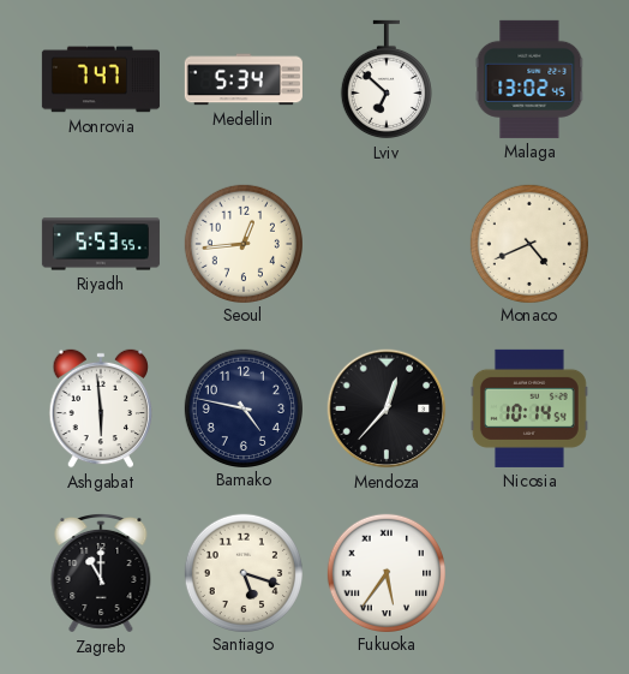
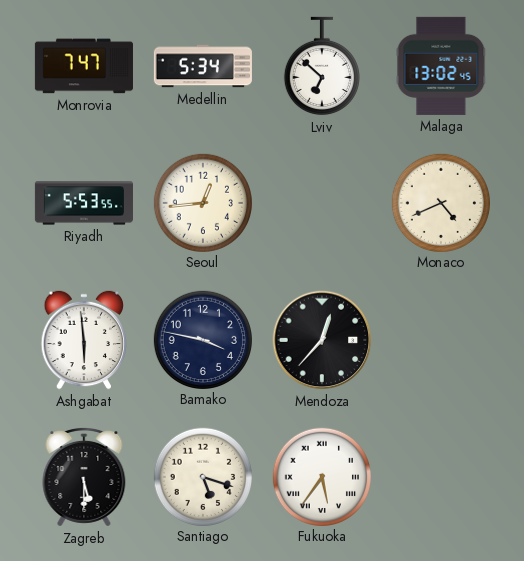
Bamako: 4:47 -> 3:47
Nicosia: 10:14 -> none
Zagreb: 11:00 -> 5:30
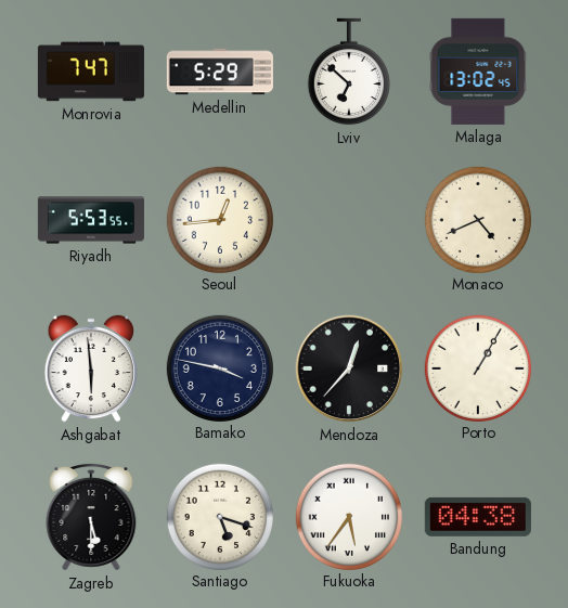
Medellin: 5:34 -> 5:29
Porto: none -> 1:05
Bandung: none -> 04:38
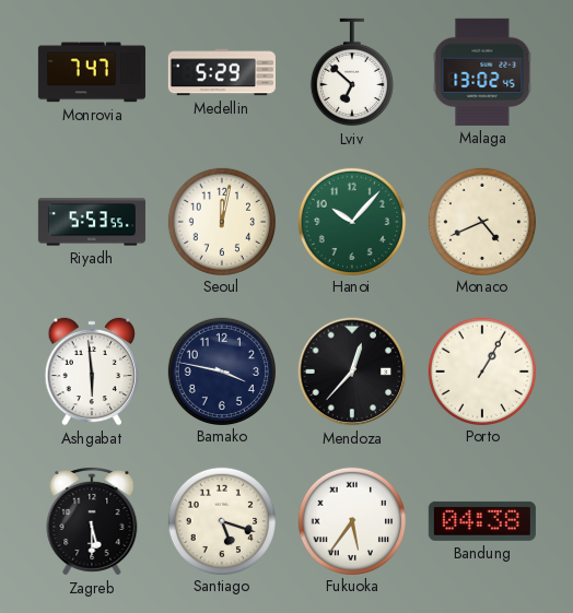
Seoul: 12:44 -> 12:02
Hanoi: none -> 10:07
